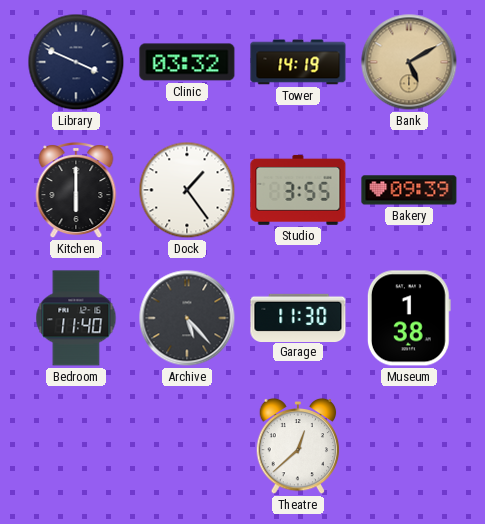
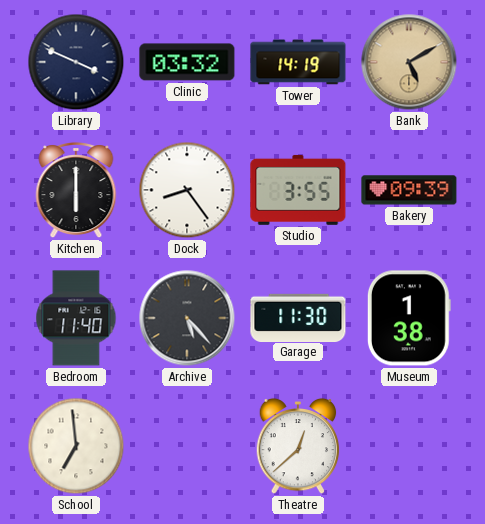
Dock: 1:24 -> 8:24
School: none -> 6:59
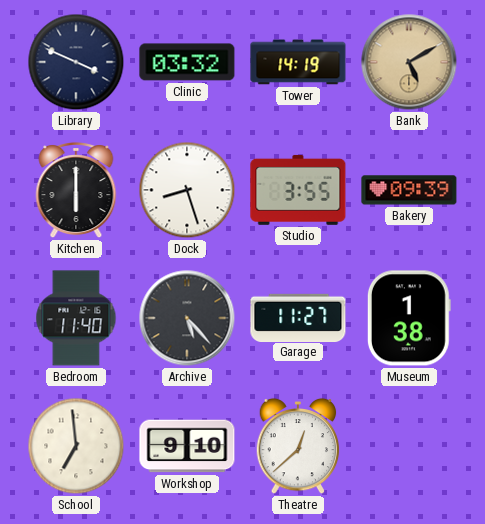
Dock: 8:24 -> 8:27
Garage: 11:30 -> 11:27
Workshop: none -> 9:10
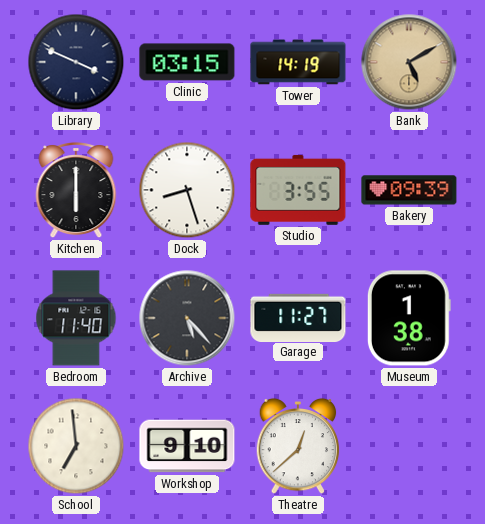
Clinic: 03:32 -> 03:15
